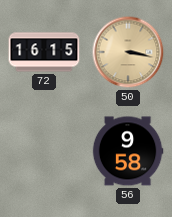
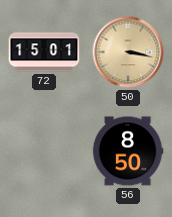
72: 16:15 -> 15:01
56: 9:58 -> 8:50
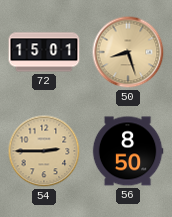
50: 3:17 -> 8:27
54: none -> 2:45
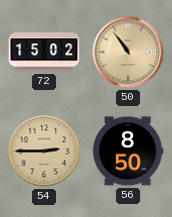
72: 15:01 -> 15:02
50: 8:27 -> 10:54
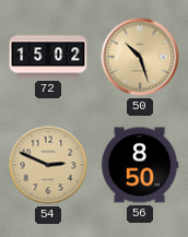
50: 10:54 -> 10:27
54: 2:45 -> 2:49
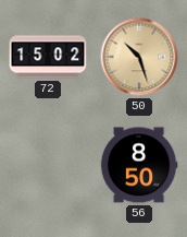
54: 2:49 -> none
